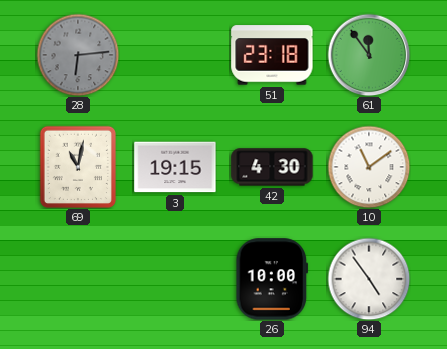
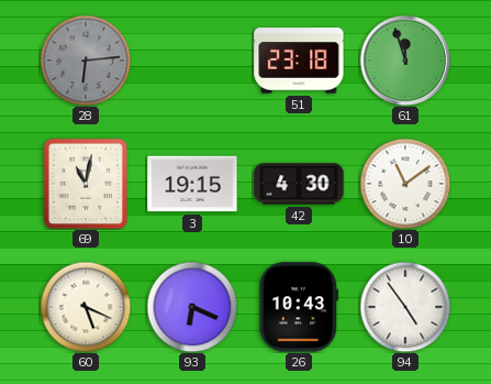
61: 11:54 -> 11:57
60: none -> 5:19
93: none -> 6:19
26: 10:00 -> 10:43
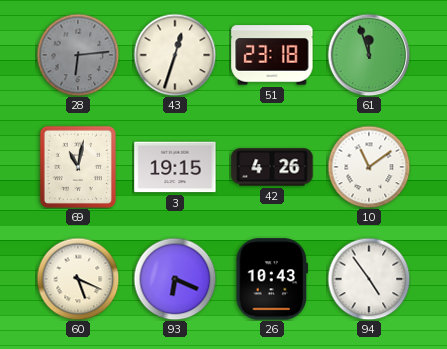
43: none -> 12:33
42: 4:30 -> 4:26
